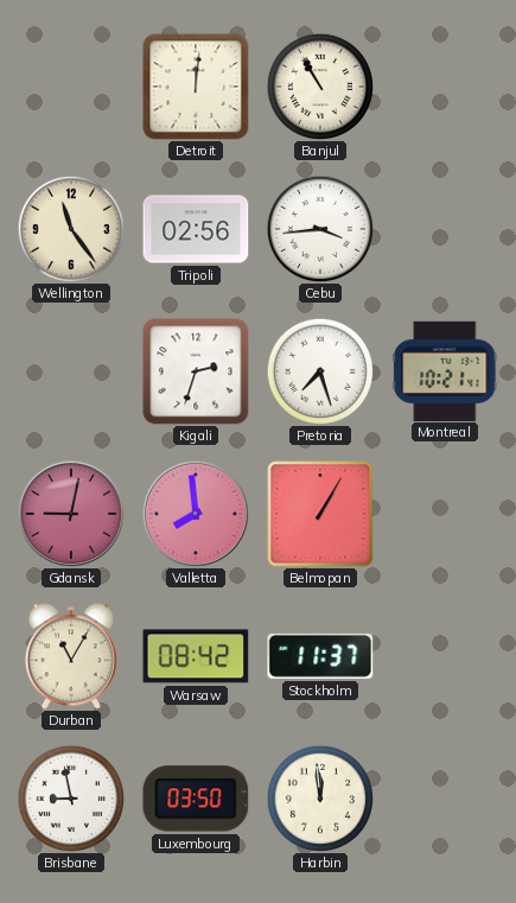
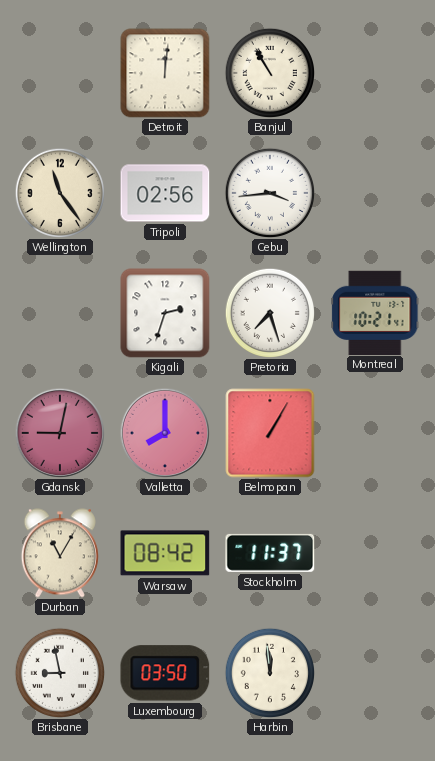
Valletta: 7:59 -> 8:00
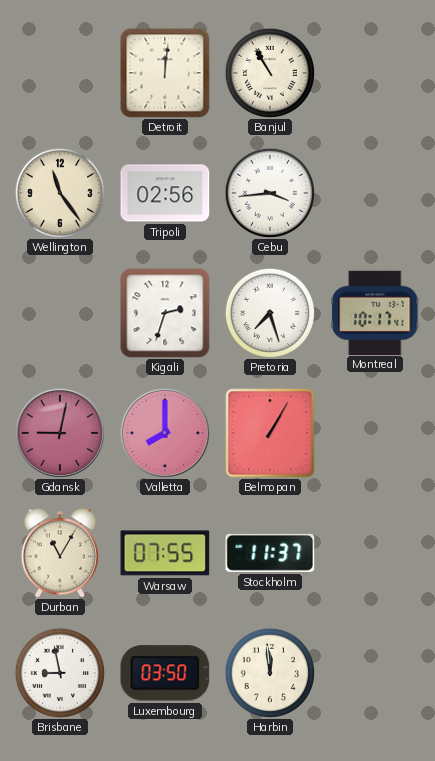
Montreal: 10:21 -> 10:17
Warsaw: 08:42 -> 07:55
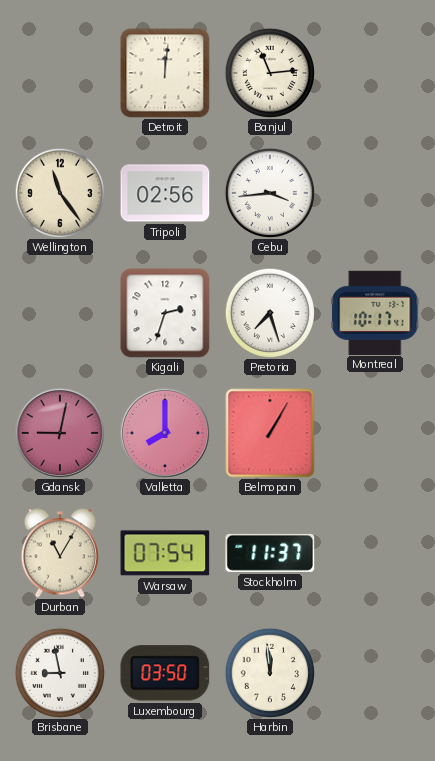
Banjul: 10:55 -> 11:14
Warsaw: 07:55 -> 07:54
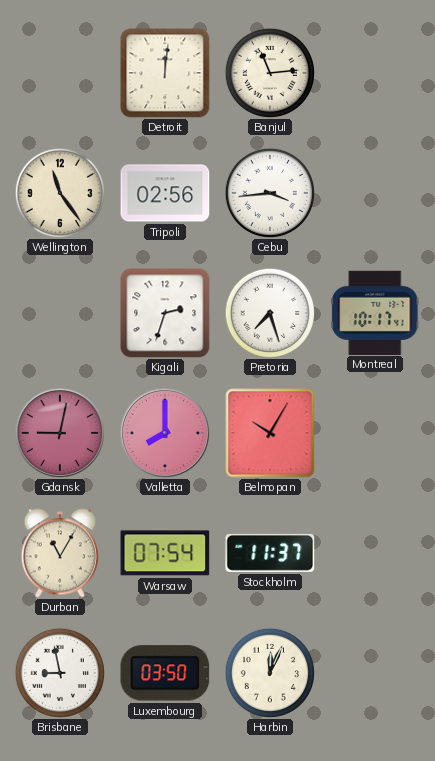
Belmopan: 1:05 -> 10:05
Harbin: 11:59 -> 12:04
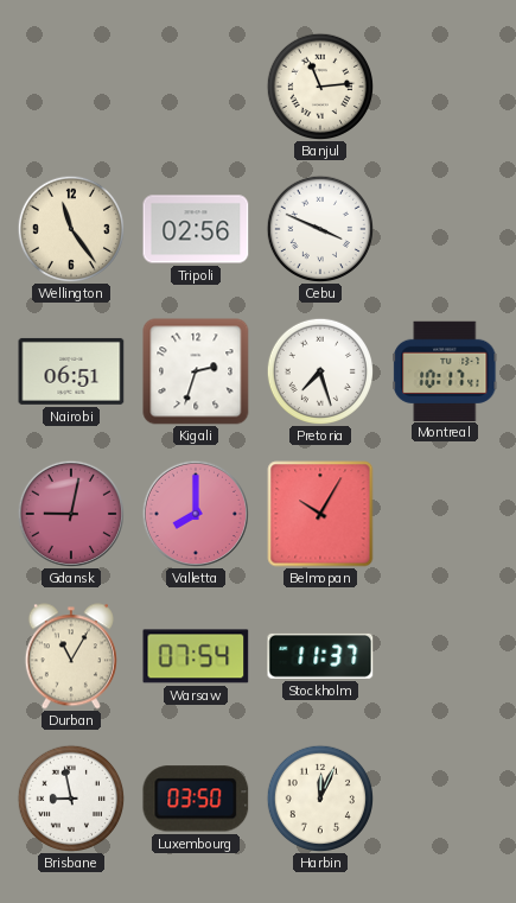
Detroit: 12:01 -> none
Cebu: 3:44 -> 3:49
Nairobi: none -> 06:51
